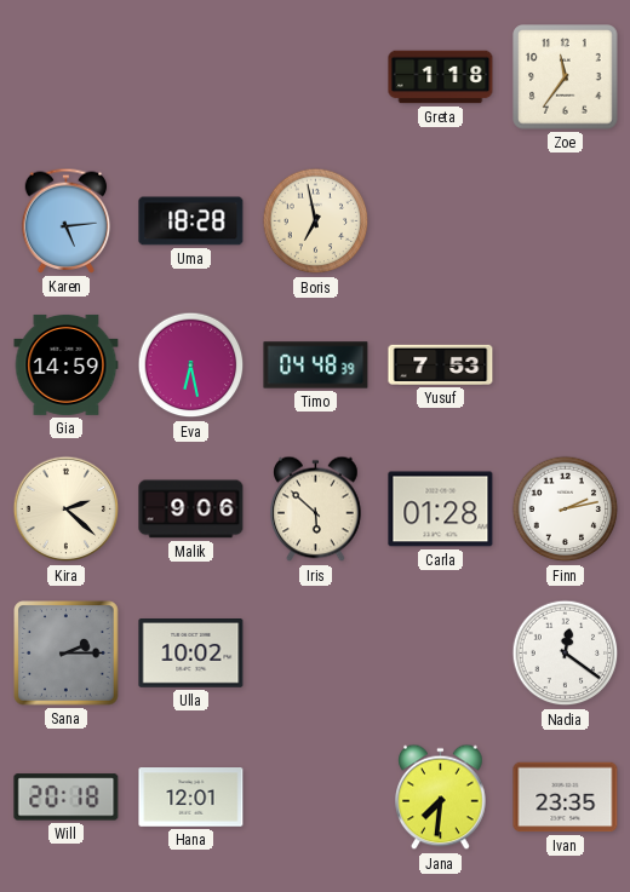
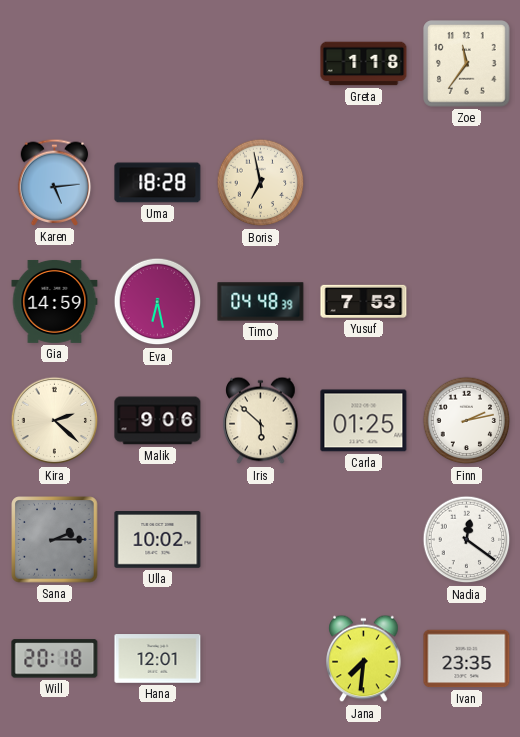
Carla: 01:28 -> 01:25
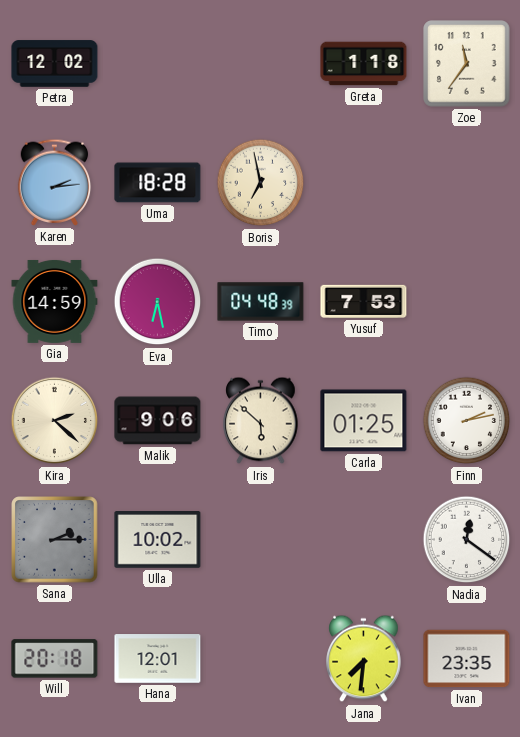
Petra: none -> 12:02
Karen: 5:14 -> 2:14
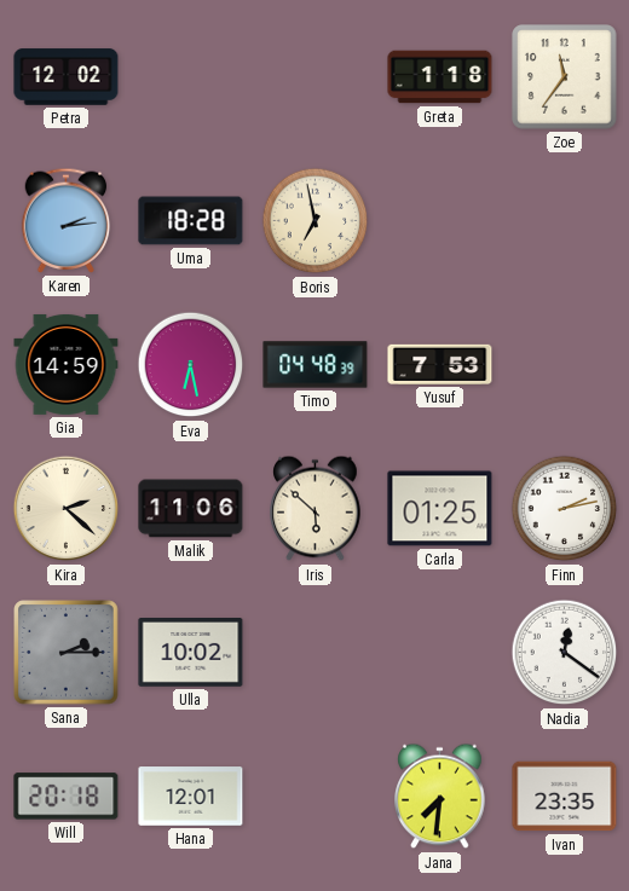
Malik: 9:06 -> 11:06
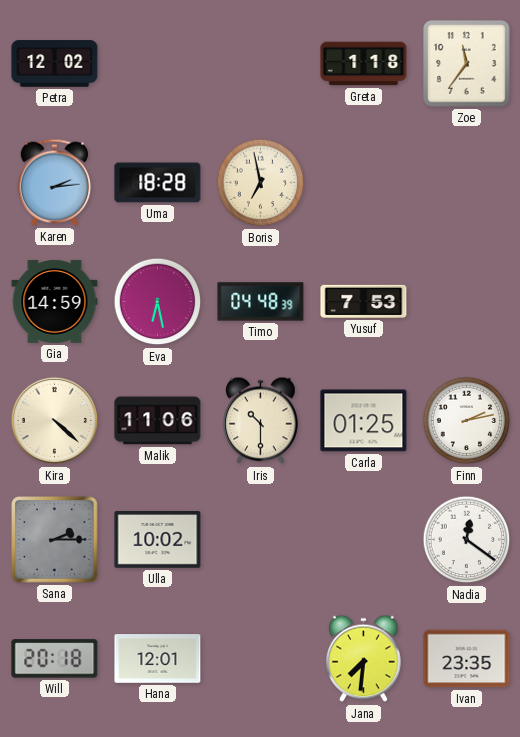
Kira: 2:22 -> 4:22
Iris: 5:52 -> 10:30
